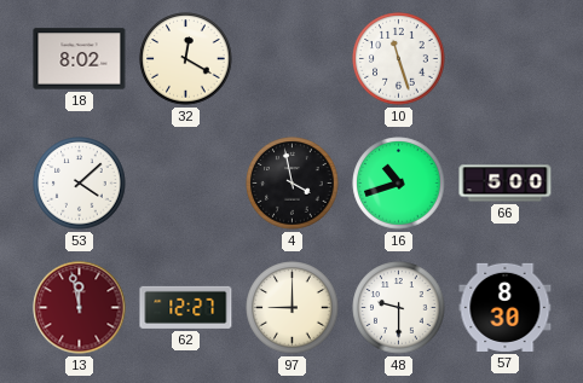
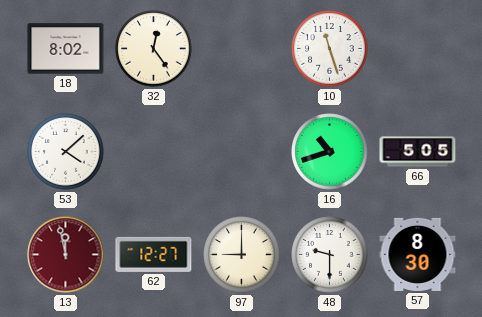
32: 12:20 -> 12:24
4: 3:58 -> none
66: 5:00 -> 5:05
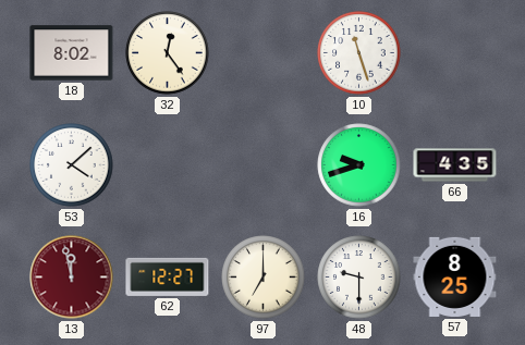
16: 10:42 -> 9:42
66: 5:05 -> 4:35
97: 9:00 -> 7:00
57: 8:30 -> 8:25
